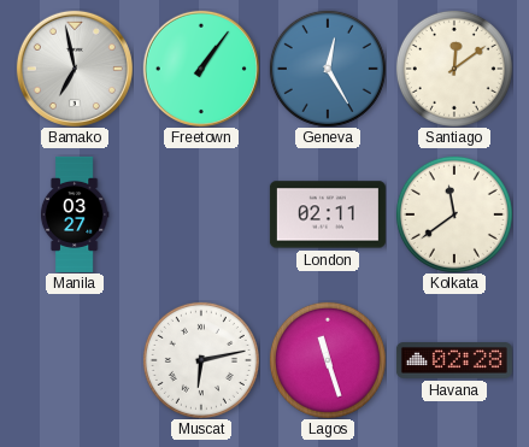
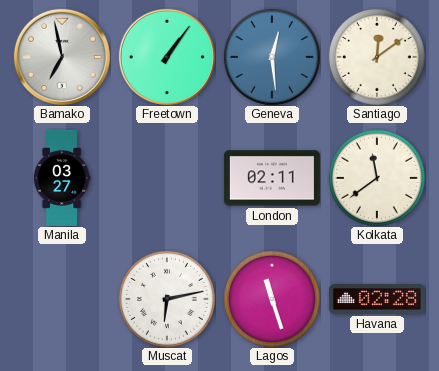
Geneva: 12:25 -> 12:29
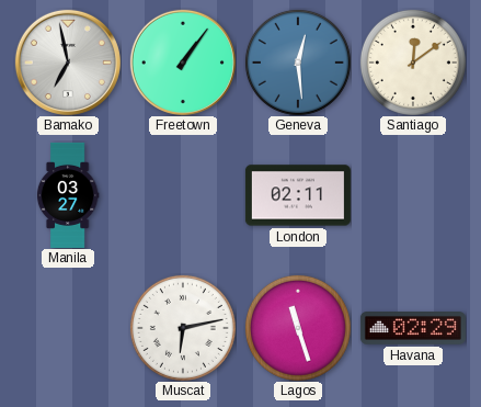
Kolkata: 11:39 -> none
Havana: 02:28 -> 02:29
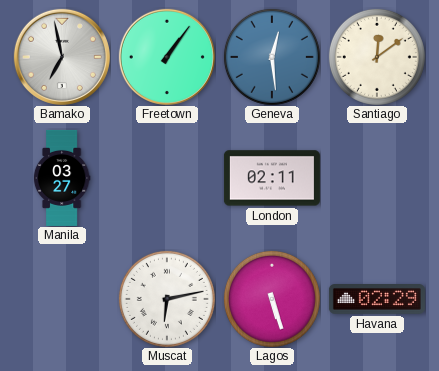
Lagos: 11:27 -> 5:27
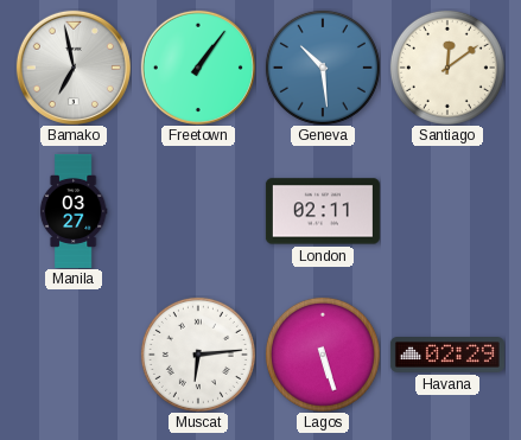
Geneva: 12:29 -> 10:29
Muscat: 6:13 -> 6:14
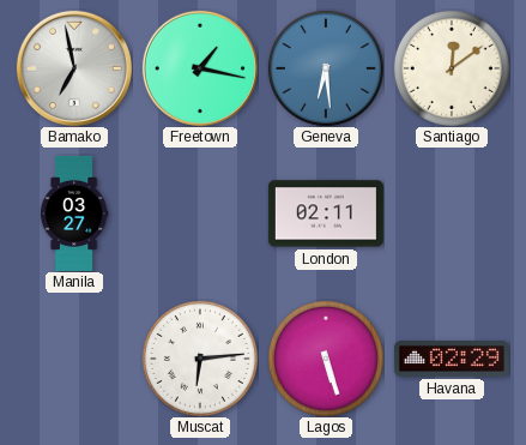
Freetown: 1:06 -> 1:17
Geneva: 10:29 -> 6:29
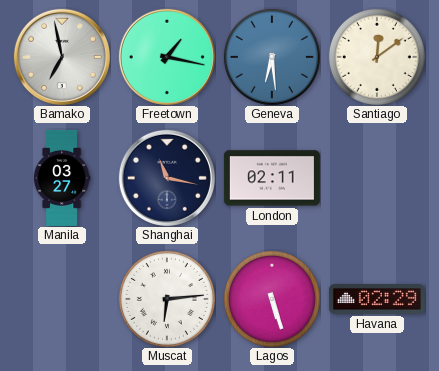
Shanghai: none -> 11:17
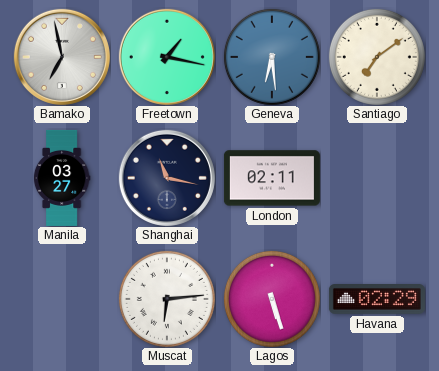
Santiago: 12:09 -> 7:09
